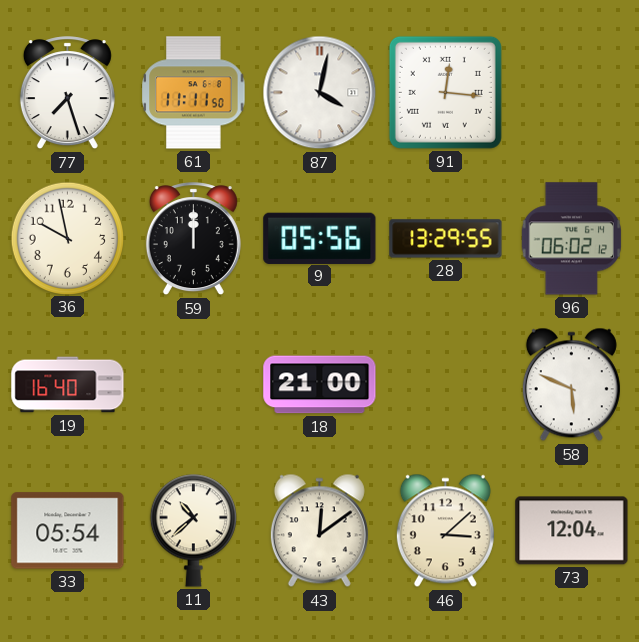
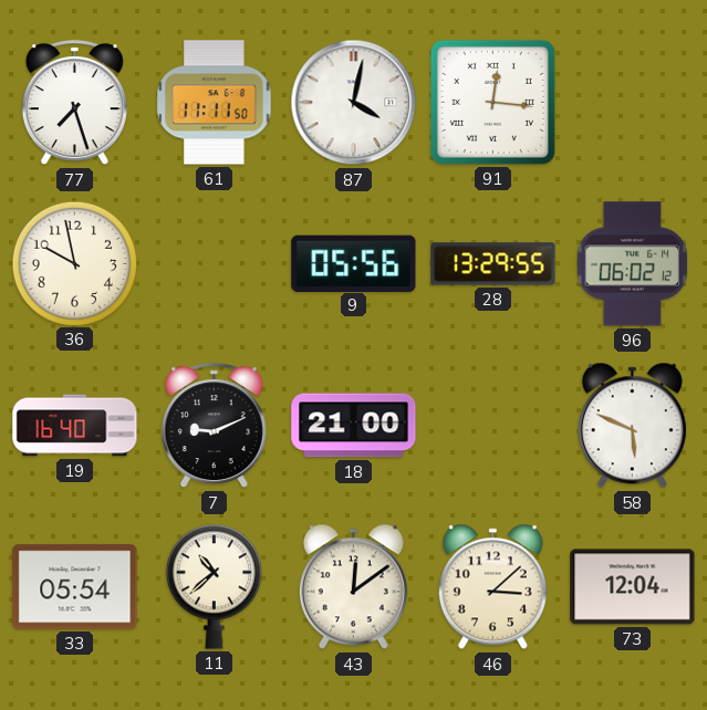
59: 12:00 -> none
7: none -> 9:11
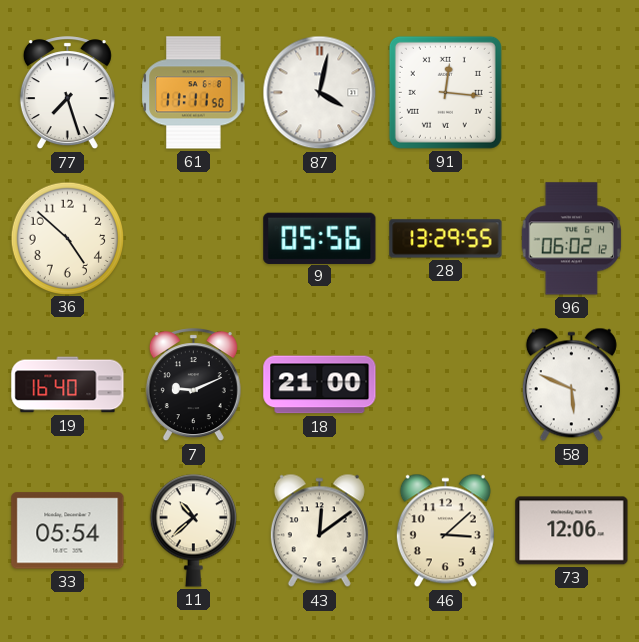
36: 9:58 -> 4:52
73: 12:04 -> 12:06
